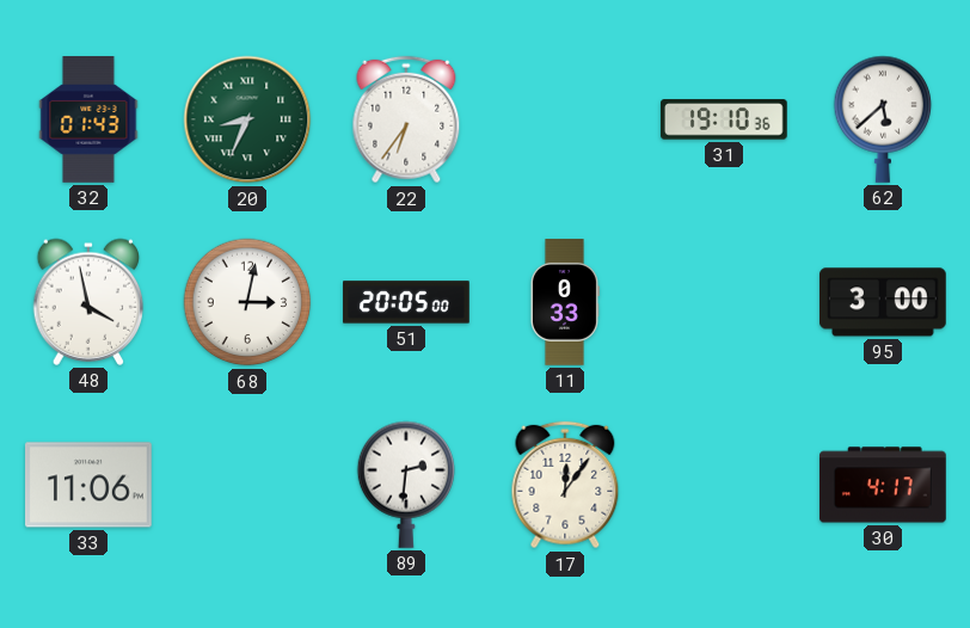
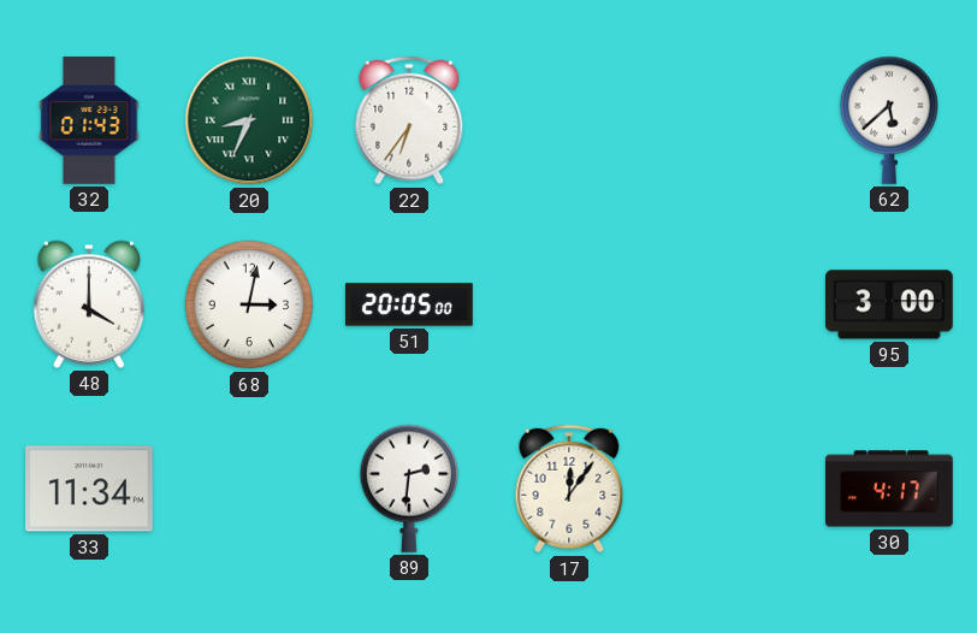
31: 19:10 -> none
48: 3:58 -> 4:00
11: 0:33 -> none
33: 11:06 -> 11:34
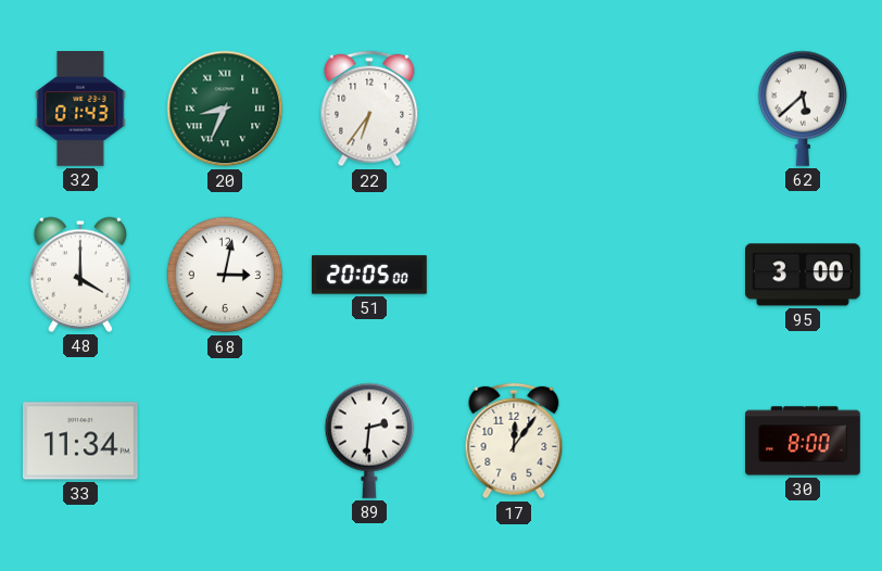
30: 4:17 -> 8:00
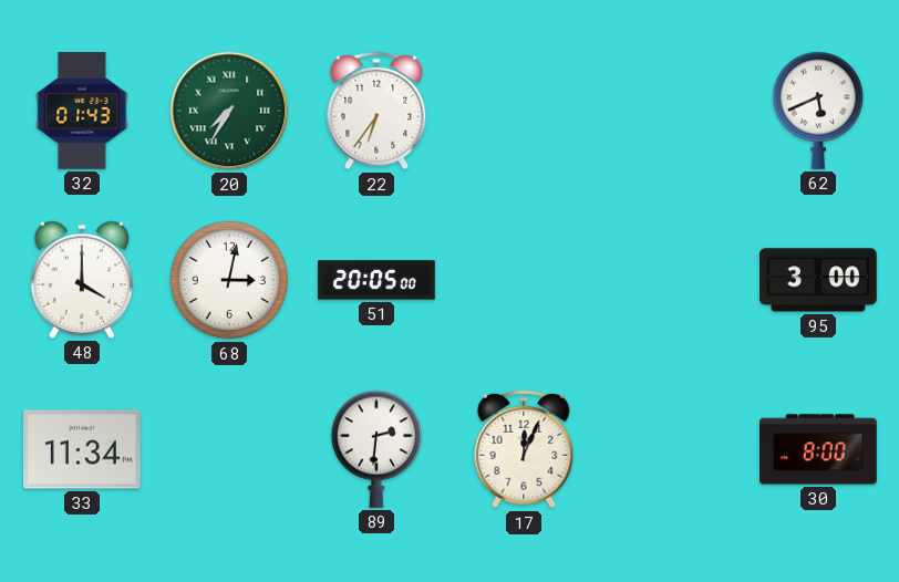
20: 8:34 -> 7:35
62: 5:38 -> 5:41
17: 12:06 -> 12:04
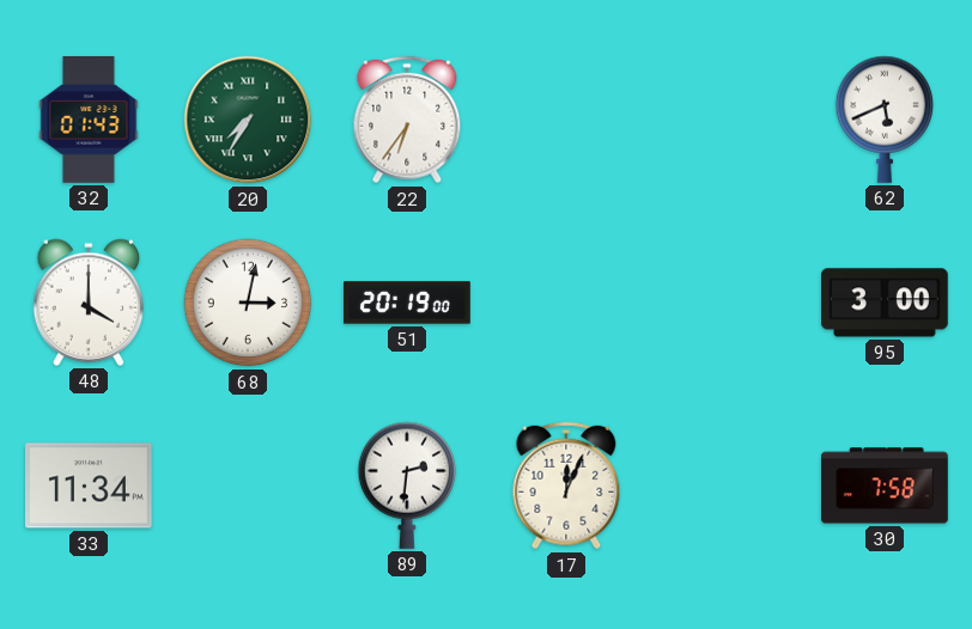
51: 20:05 -> 20:19
30: 8:00 -> 7:58
